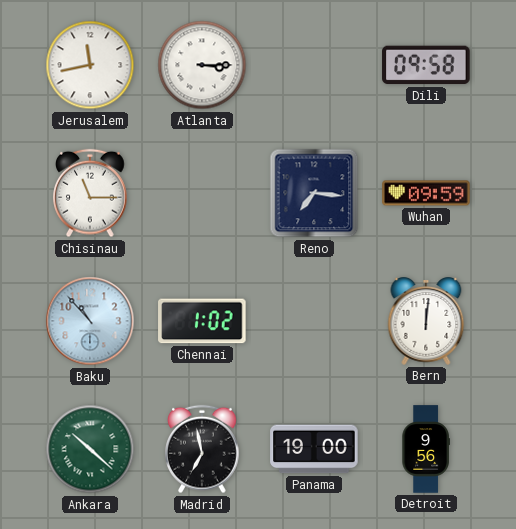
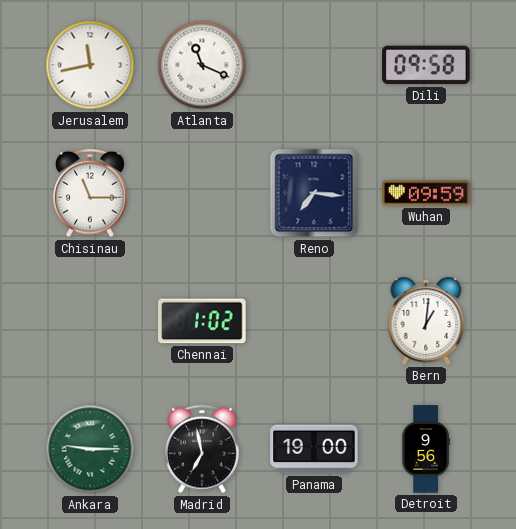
Atlanta: 3:15 -> 11:19
Baku: 10:53 -> none
Bern: 12:01 -> 1:01
Ankara: 10:22 -> 9:15
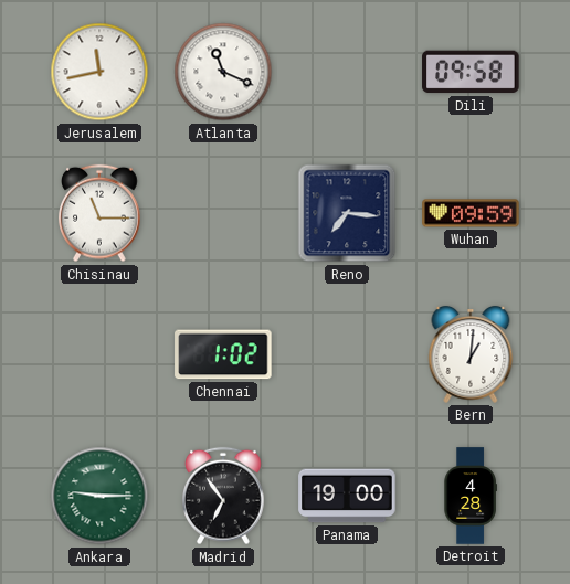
Madrid: 6:58 -> 6:54
Detroit: 9:56 -> 4:28
